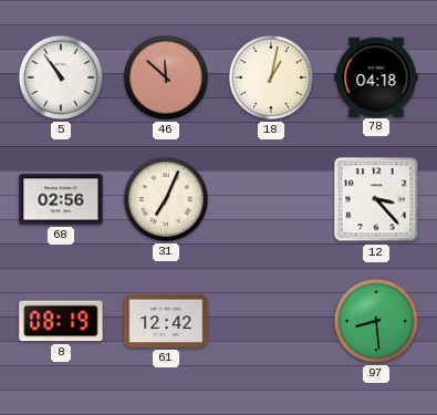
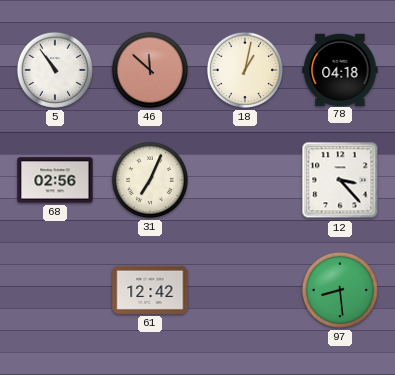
8: 08:19 -> none
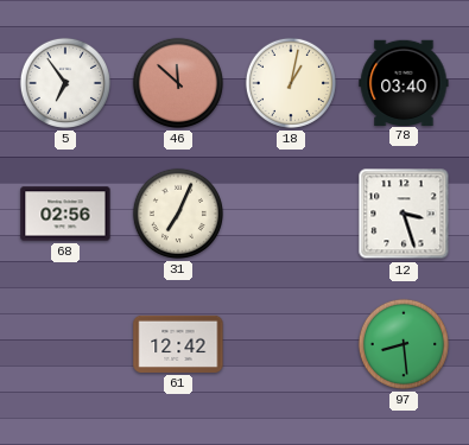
5: 10:54 -> 6:54
78: 04:18 -> 03:40
12: 3:23 -> 3:27
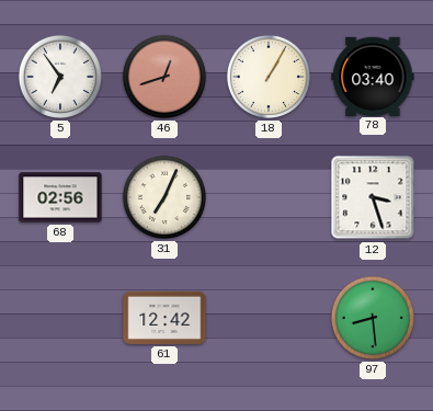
46: 11:52 -> 12:42
18: 1:02 -> 1:05
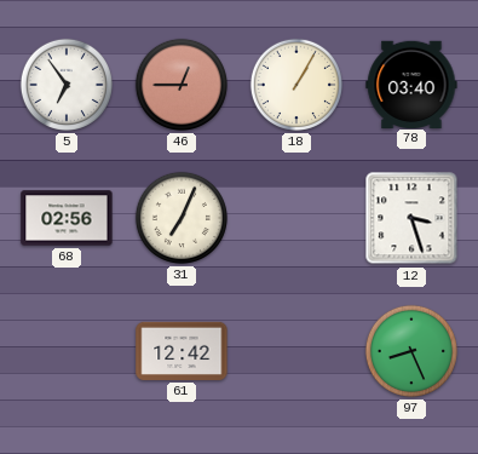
46: 12:42 -> 12:45
97: 8:29 -> 8:26
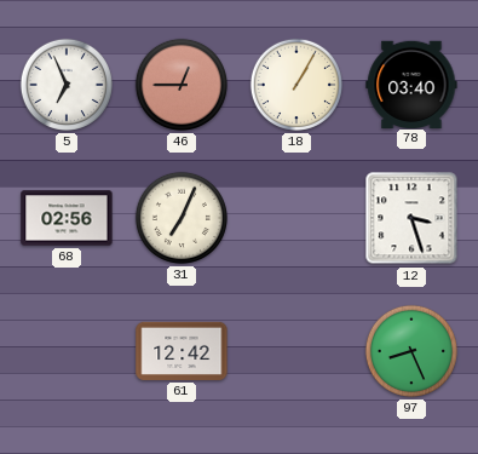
5: 6:54 -> 6:56
